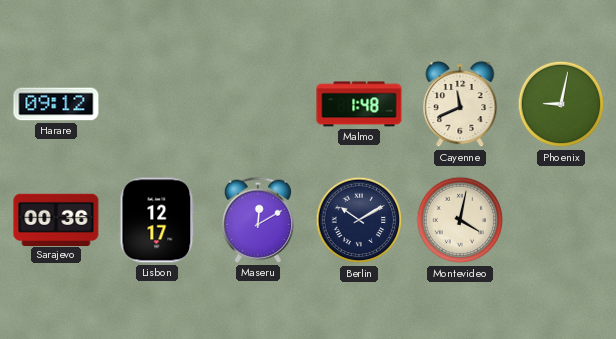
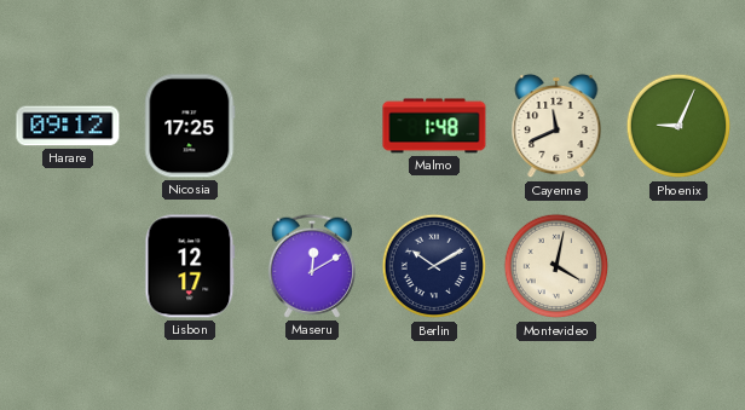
Nicosia: none -> 17:25
Phoenix: 9:02 -> 9:04
Sarajevo: 00:36 -> none
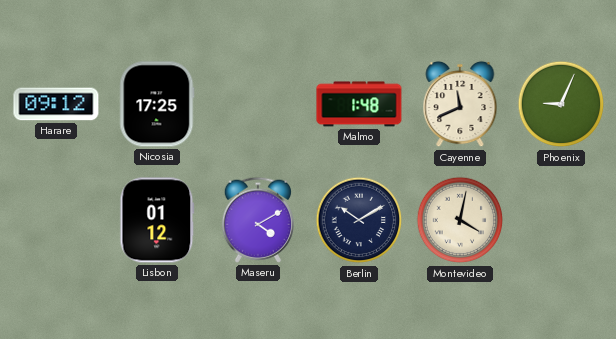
Lisbon: 12:17 -> 01:12
Maseru: 12:10 -> 4:10
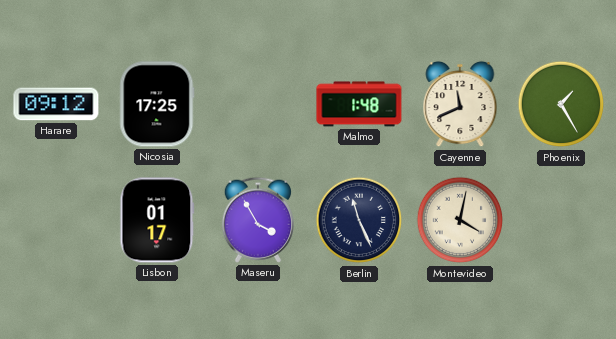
Phoenix: 9:04 -> 1:25
Lisbon: 01:12 -> 01:17
Maseru: 4:10 -> 3:55
Berlin: 10:10 -> 11:26
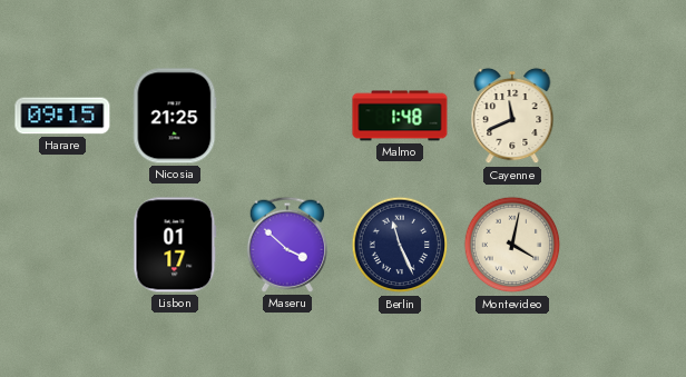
Harare: 09:12 -> 09:15
Nicosia: 17:25 -> 21:25
Phoenix: 1:25 -> none
Maseru: 3:55 -> 3:52
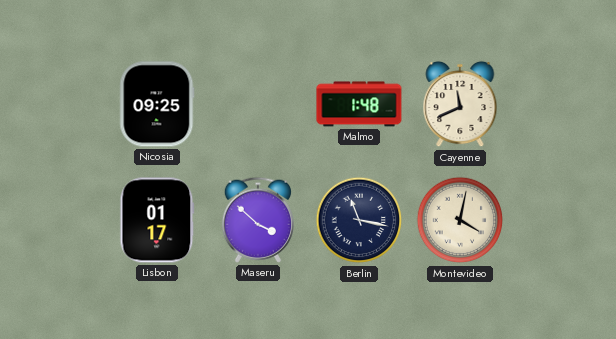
Harare: 09:15 -> none
Nicosia: 21:25 -> 09:25
Berlin: 11:26 -> 11:17
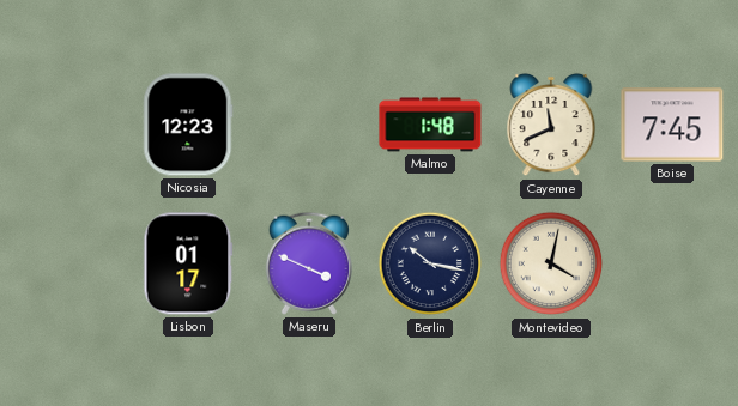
Nicosia: 09:25 -> 12:23
Boise: none -> 7:45
Maseru: 3:52 -> 3:49
Berlin: 11:17 -> 10:17
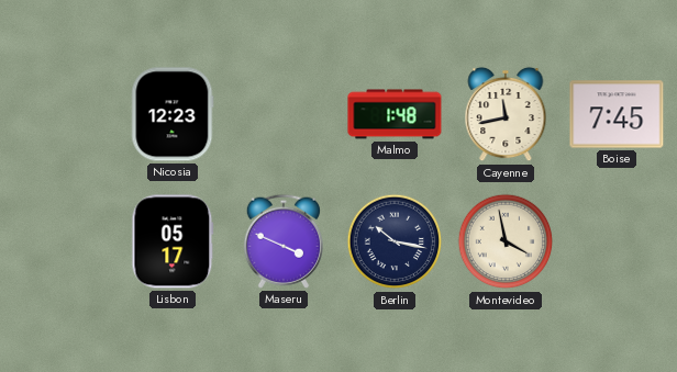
Cayenne: 11:41 -> 11:43
Lisbon: 01:17 -> 05:17
Montevideo: 4:02 -> 3:58
